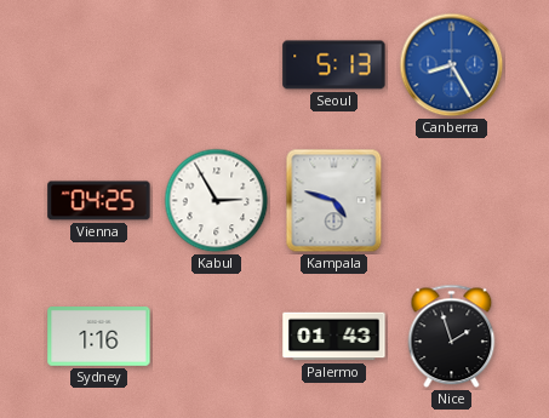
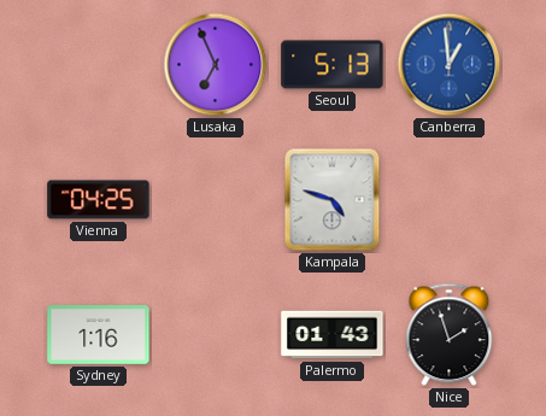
Lusaka: none -> 6:56
Canberra: 8:25 -> 12:59
Kabul: 2:55 -> none
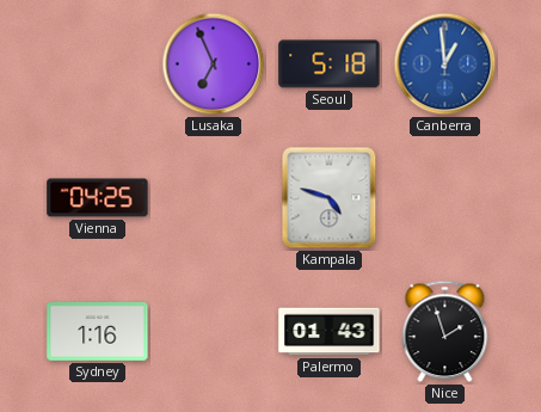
Seoul: 5:13 -> 5:18
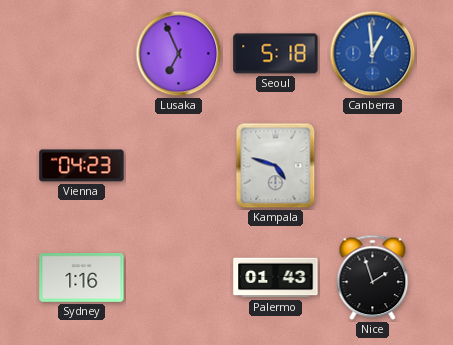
Vienna: 04:25 -> 04:23
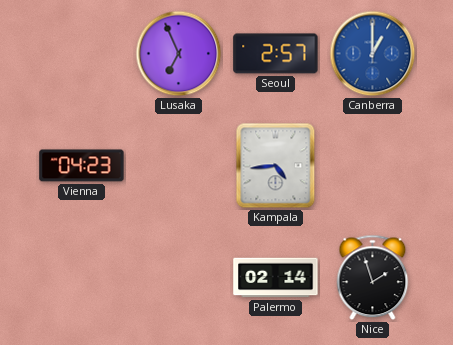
Seoul: 5:18 -> 2:57
Canberra: 12:59 -> 1:00
Kampala: 4:48 -> 4:44
Sydney: 1:16 -> none
Palermo: 01:43 -> 02:14
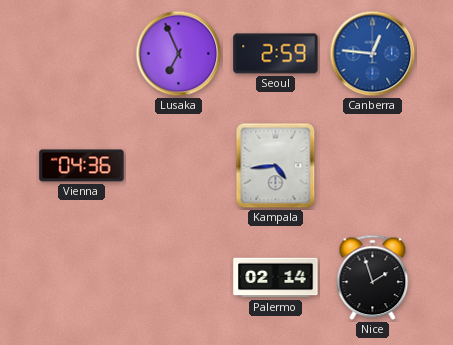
Seoul: 2:57 -> 2:59
Canberra: 1:00 -> 12:46
Vienna: 04:23 -> 04:36
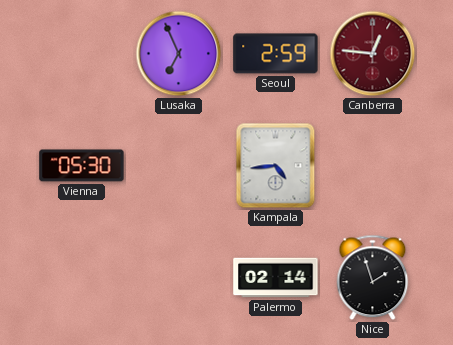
Canberra dial: blue -> burgundy
Vienna: 04:36 -> 05:30
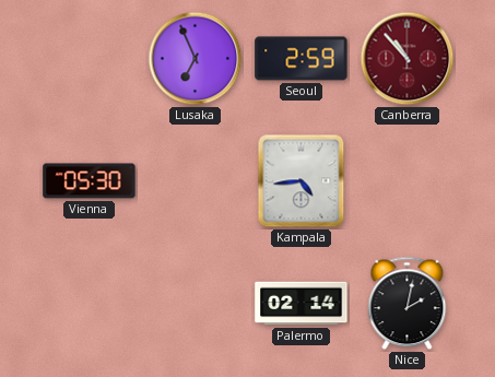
Canberra: 12:46 -> 10:53
Nice: 1:57 -> 2:02
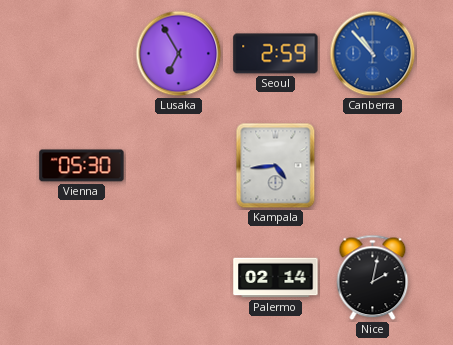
Lusaka: 6:56 -> 6:55
Canberra dial: burgundy -> blue
